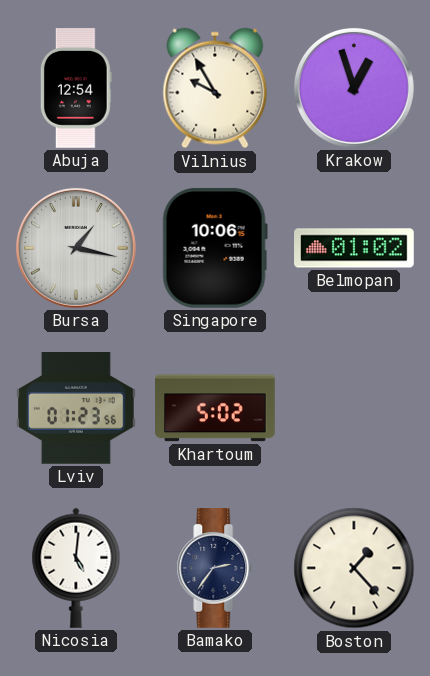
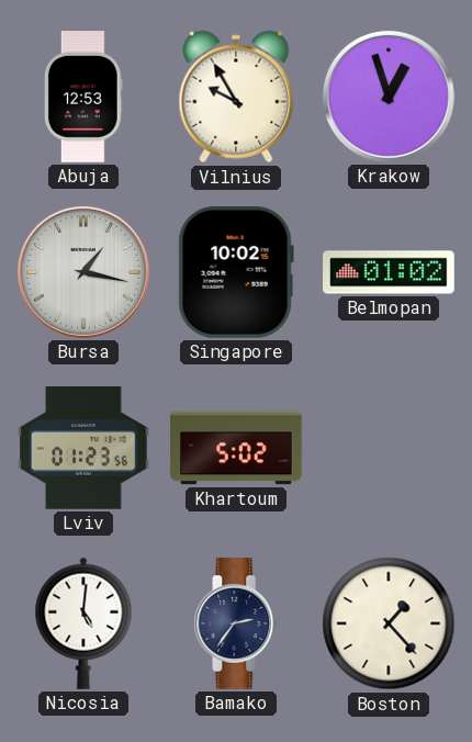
Abuja: 12:54 -> 12:53
Singapore: 10:06 -> 10:02
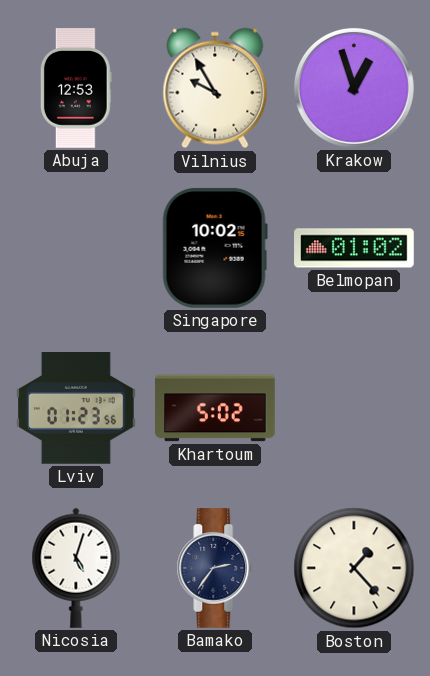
Bursa: 1:17 -> none
Nicosia: 5:01 -> 5:03
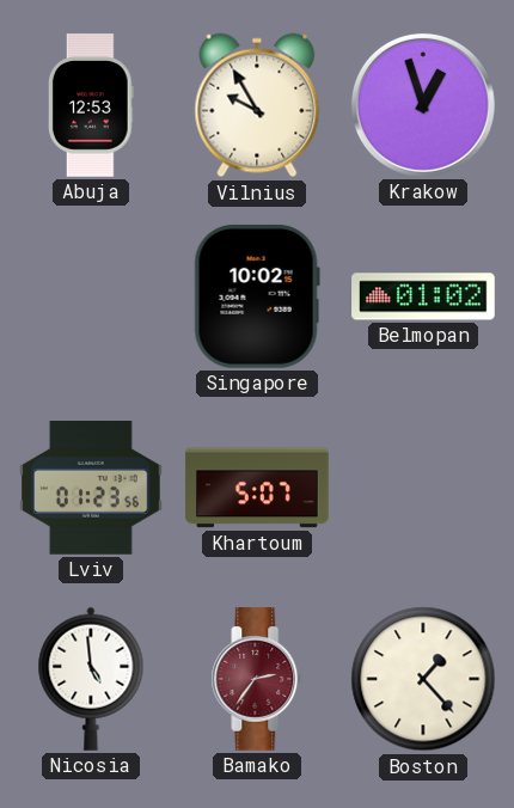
Khartoum: 5:02 -> 5:07
Nicosia: 5:03 -> 4:59
Bamako dial: navy -> burgundy
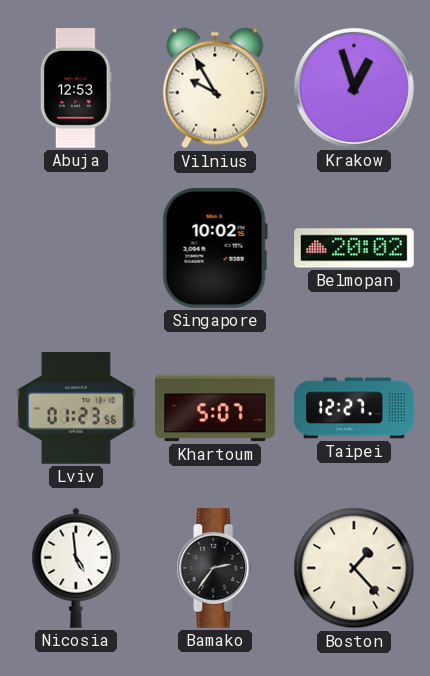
Belmopan: 01:02 -> 20:02
Taipei: none -> 12:27
Bamako dial: burgundy -> black
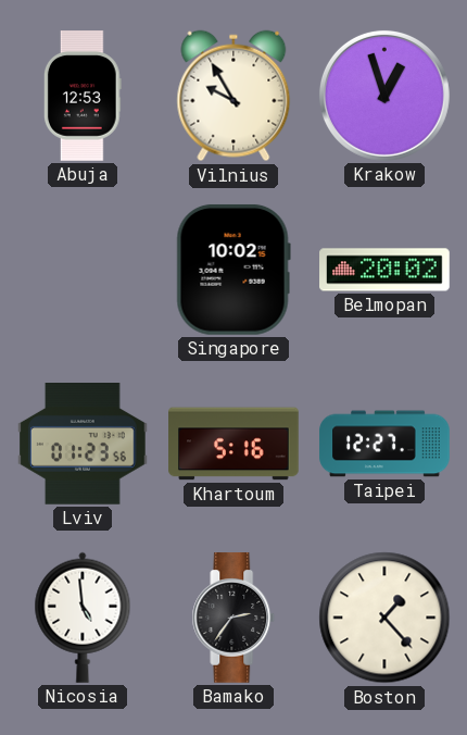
Khartoum: 5:07 -> 5:16
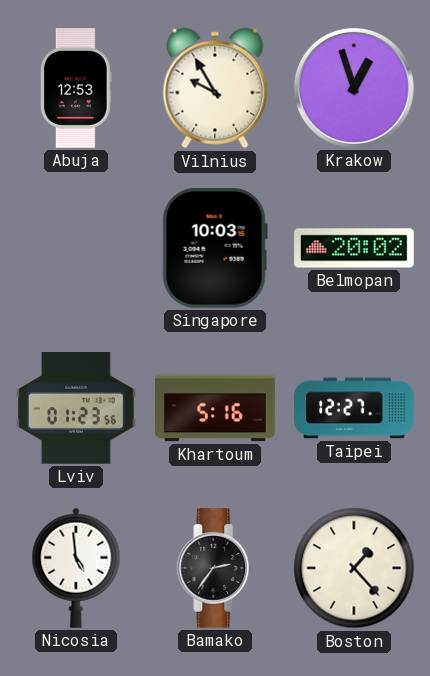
Singapore: 10:02 -> 10:03
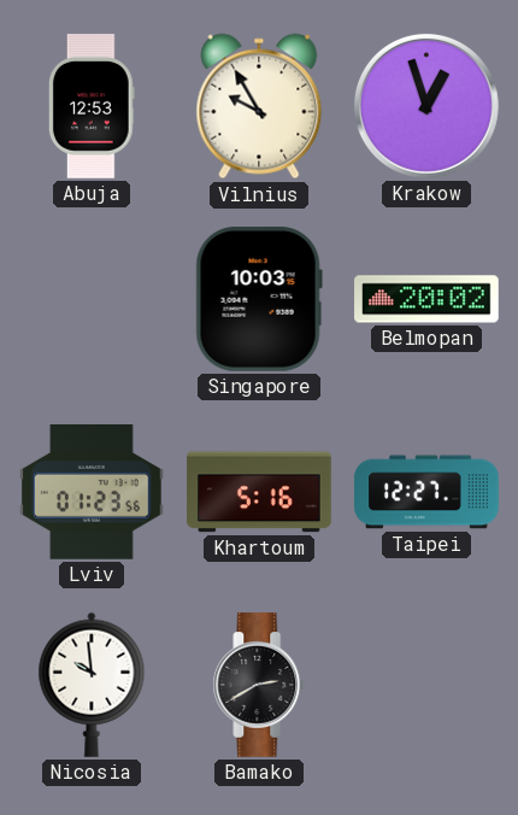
Nicosia: 4:59 -> 9:59
Bamako: 2:36 -> 2:40
Boston: 1:23 -> none
